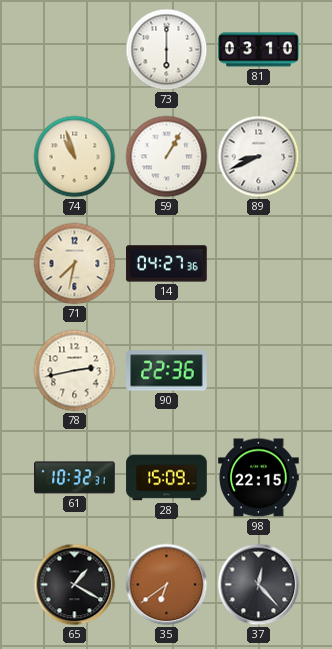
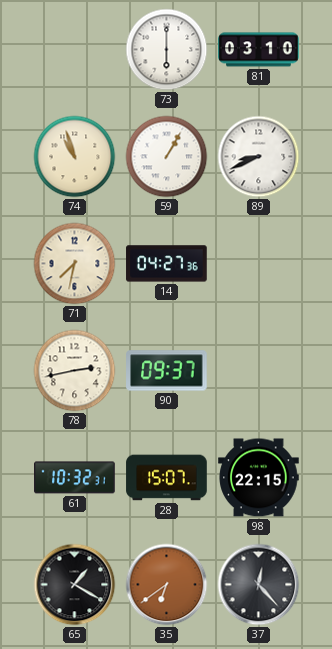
90: 22:36 -> 09:37
28: 15:09 -> 15:07
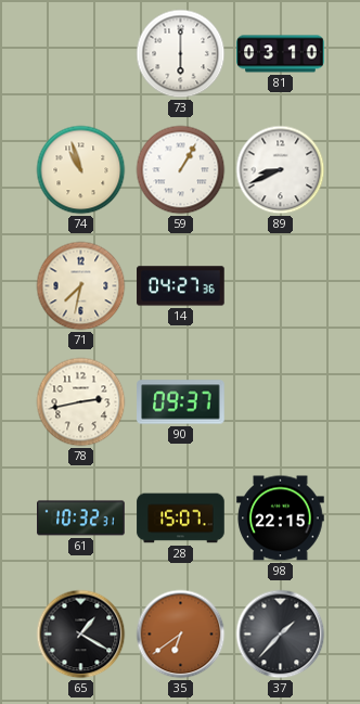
37: 12:23 -> 1:37
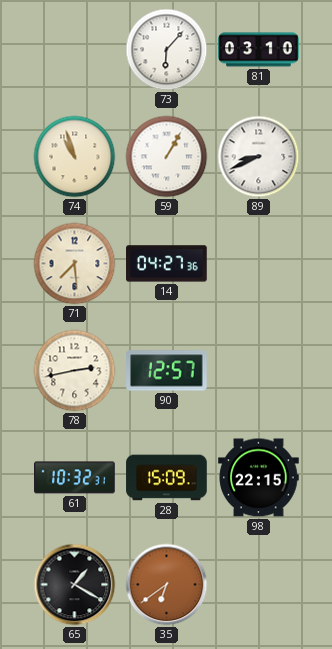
73: 6:00 -> 6:07
71: 7:32 -> 7:29
90: 09:37 -> 12:57
28: 15:07 -> 15:09
37: 1:37 -> none
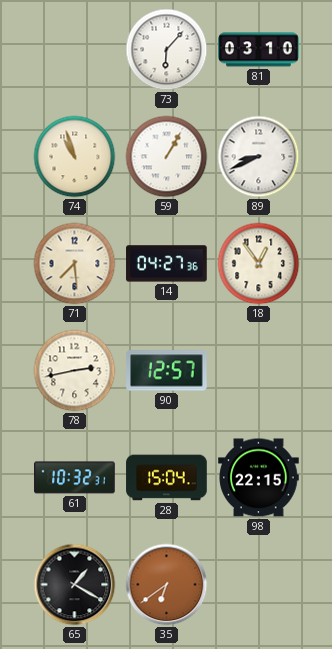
18: none -> 12:54
28: 15:09 -> 15:04
